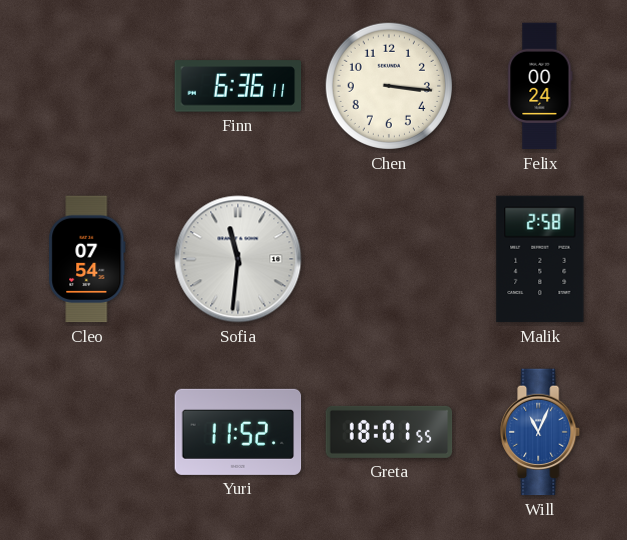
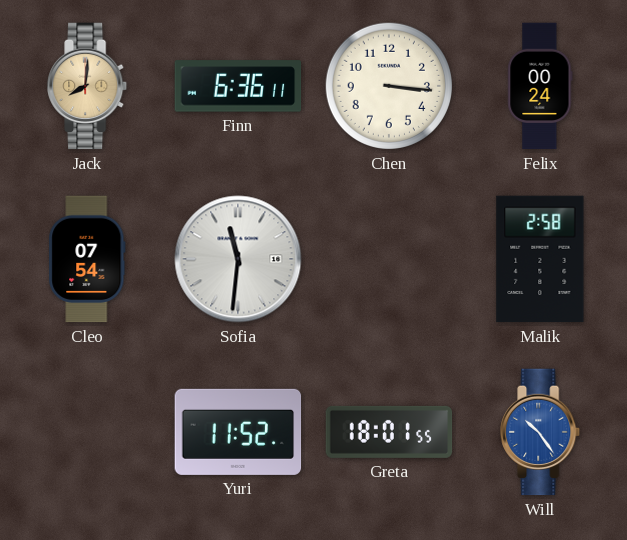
Jack: none -> 8:01
Will: 11:04 -> 10:24
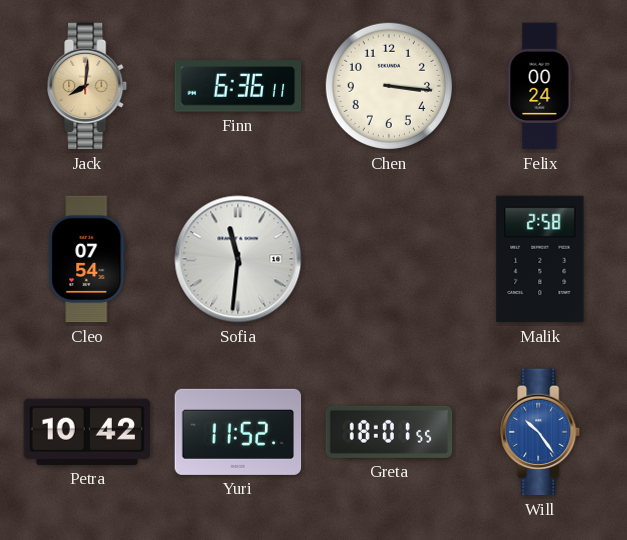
Petra: none -> 10:42
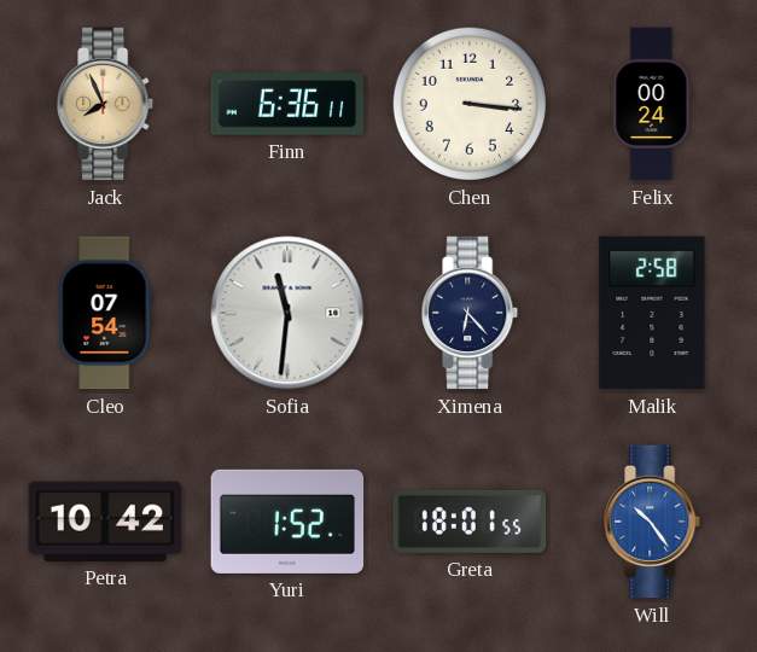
Jack: 8:01 -> 7:56
Ximena: none -> 6:23
Yuri: 11:52 -> 1:52
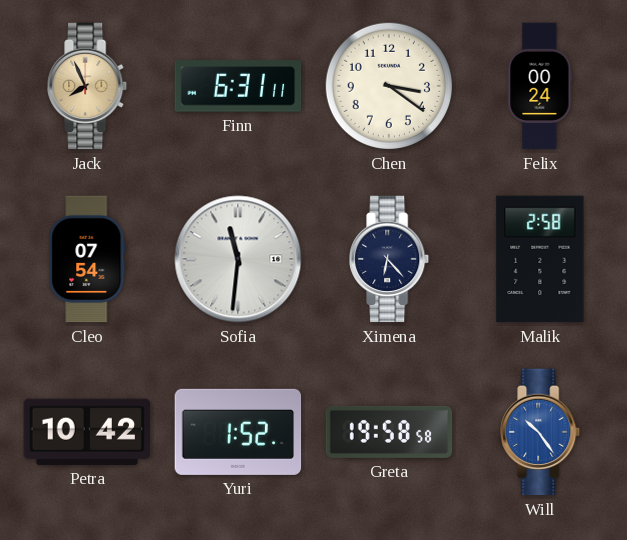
Finn: 6:36 -> 6:31
Chen: 3:16 -> 3:21
Greta: 18:01 -> 19:58
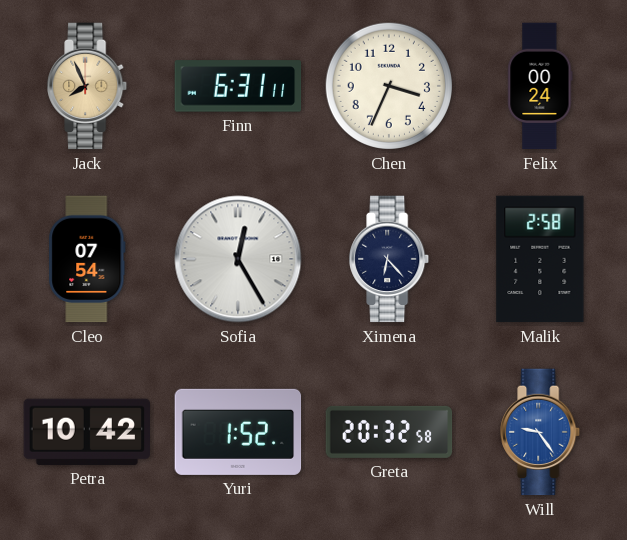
Chen: 3:21 -> 3:34
Sofia: 11:31 -> 12:25
Greta: 19:58 -> 20:32
Will: 10:24 -> 9:24
